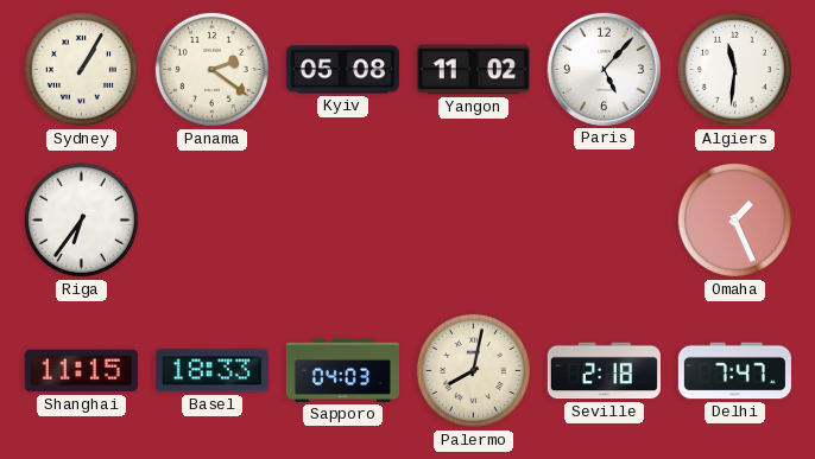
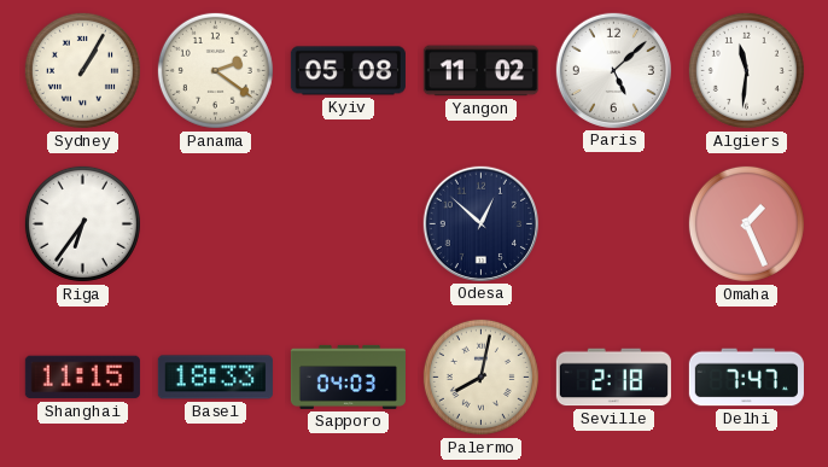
Paris: 5:07 -> 5:08
Odesa: none -> 12:52
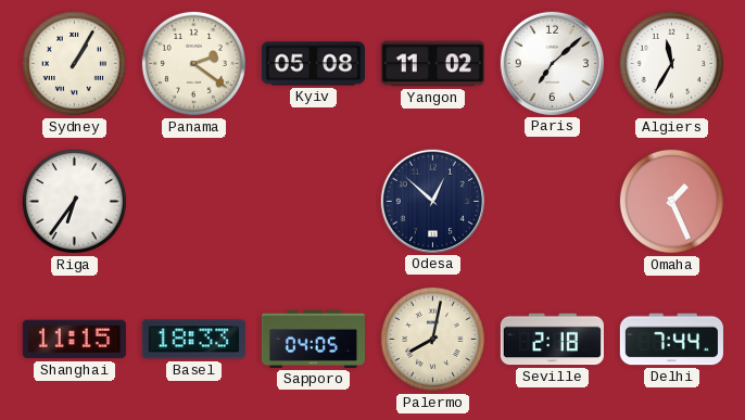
Paris: 5:08 -> 7:08
Algiers: 11:31 -> 11:35
Sapporo: 04:03 -> 04:05
Delhi: 7:47 -> 7:44
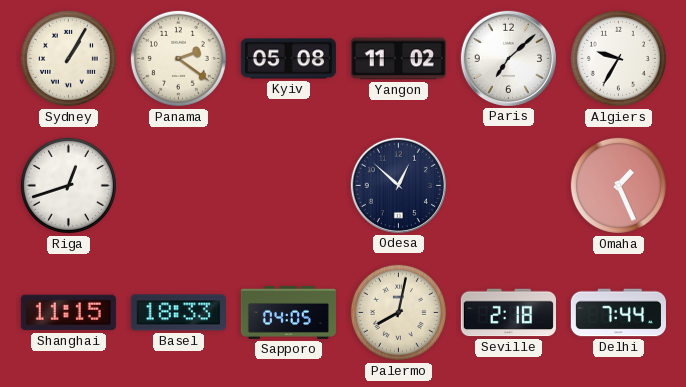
Algiers: 11:35 -> 9:35
Riga: 6:36 -> 12:42
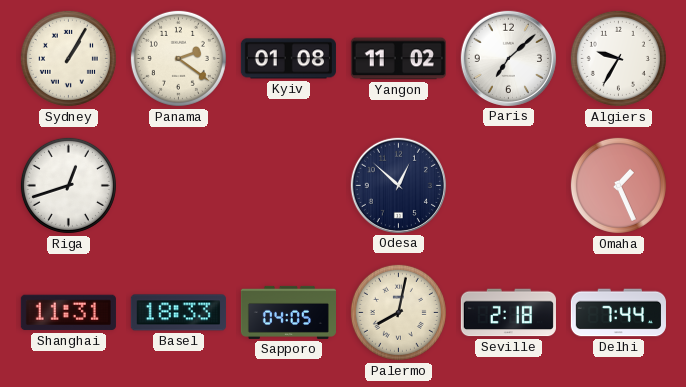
Kyiv: 05:08 -> 01:08
Shanghai: 11:15 -> 11:31
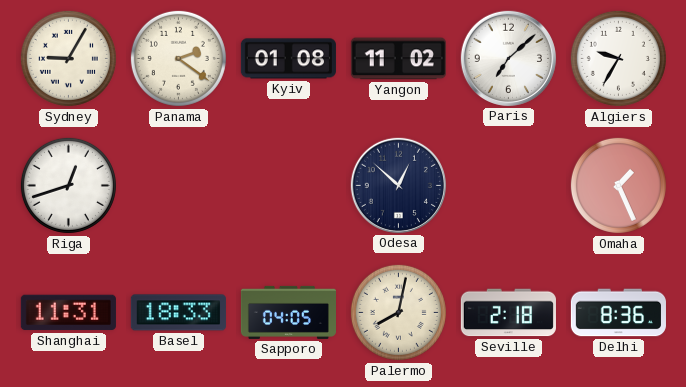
Sydney: 1:05 -> 9:05
Delhi: 7:44 -> 8:36
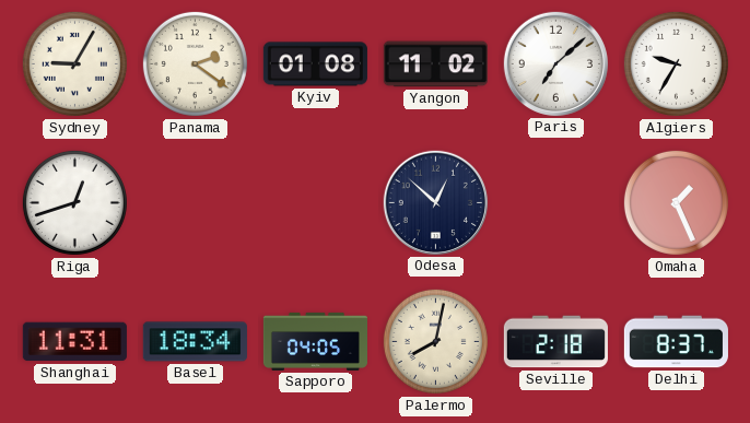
Basel: 18:33 -> 18:34
Delhi: 8:36 -> 8:37
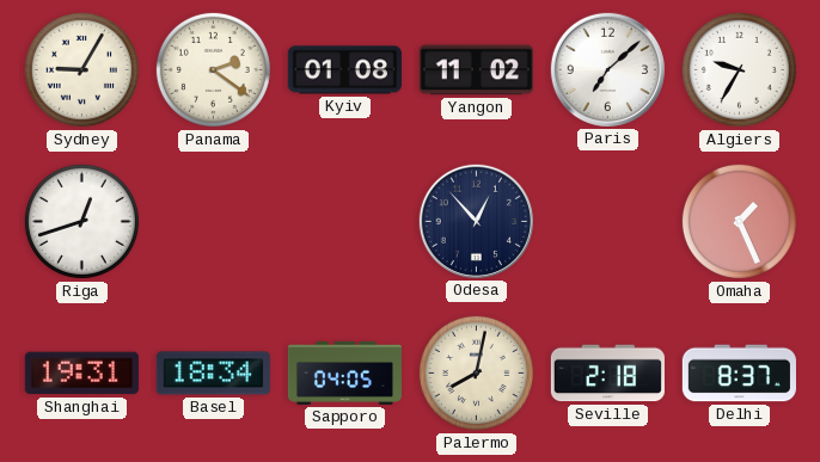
Odesa: 12:52 -> 12:53
Shanghai: 11:31 -> 19:31
